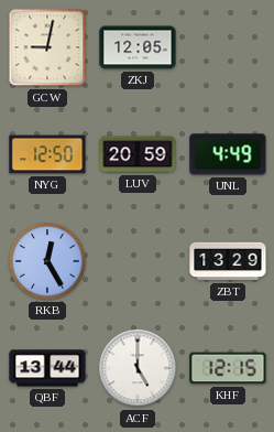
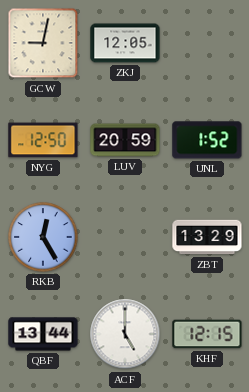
UNL: 4:49 -> 1:52
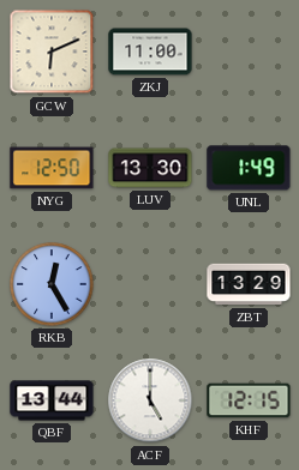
GCW: 9:02 -> 6:11
ZKJ: 12:05 -> 11:00
LUV: 20:59 -> 13:30
UNL: 1:52 -> 1:49
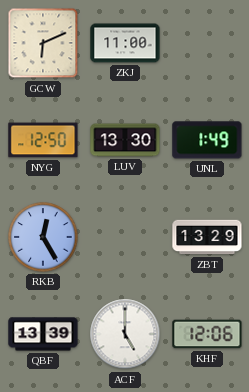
QBF: 13:44 -> 13:39
KHF: 12:15 -> 12:06
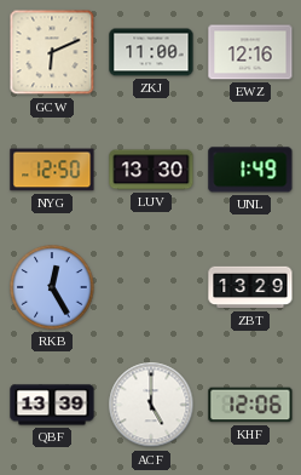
EWZ: none -> 12:16
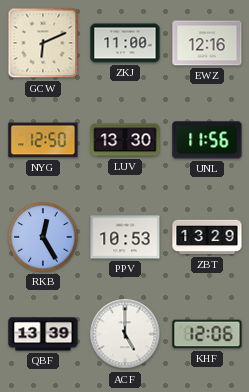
UNL: 1:49 -> 11:56
PPV: none -> 10:53
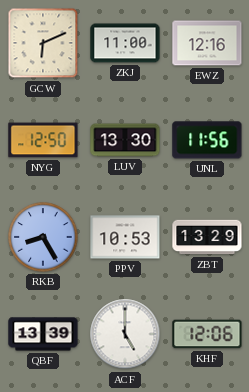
RKB: 12:25 -> 8:25
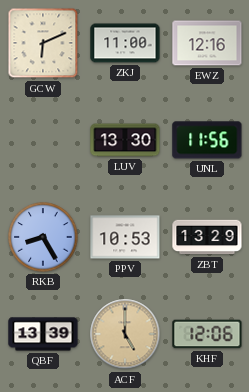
NYG: 12:50 -> none
ACF dial: white -> champagne
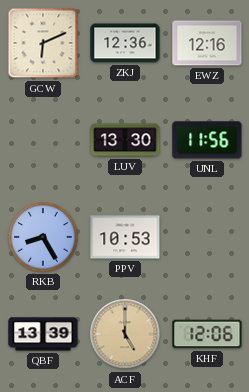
ZKJ: 11:00 -> 12:36
ZBT: 13:29 -> none
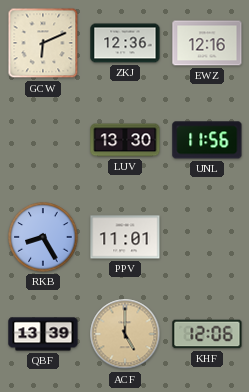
PPV: 10:53 -> 11:01
